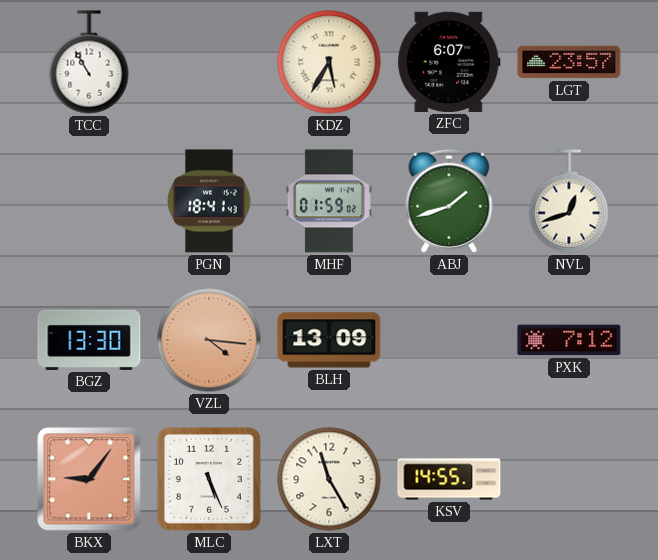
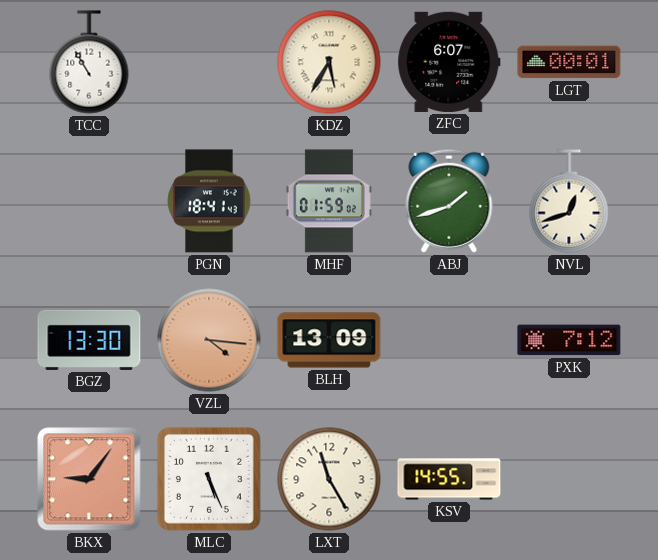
LGT: 23:57 -> 00:01
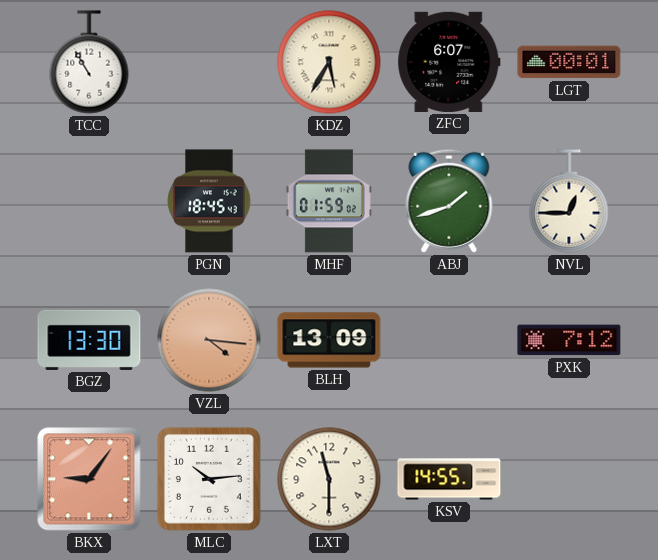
PGN: 18:41 -> 18:45
NVL: 12:42 -> 12:45
MLC: 5:26 -> 10:14
LXT: 11:25 -> 11:30
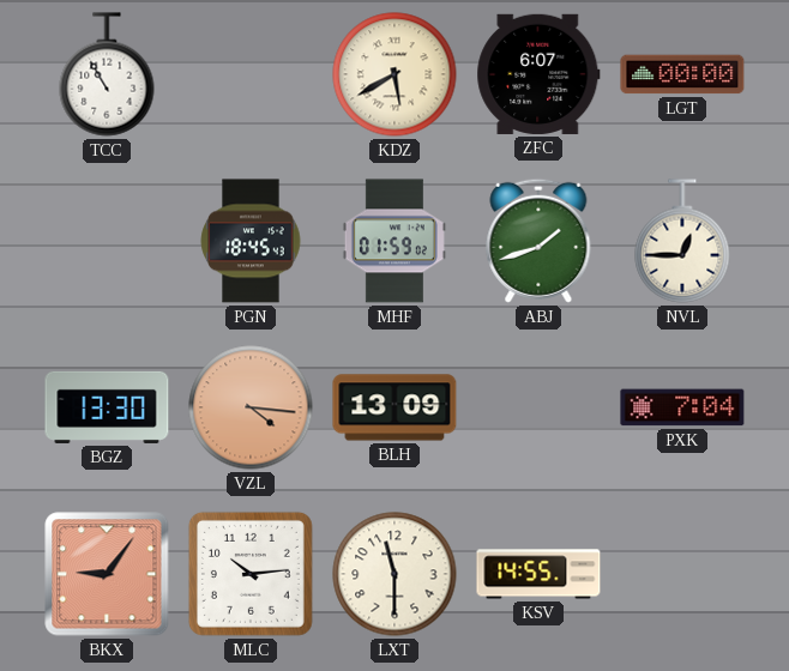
KDZ: 5:35 -> 5:40
LGT: 00:01 -> 00:00
PXK: 7:12 -> 7:04
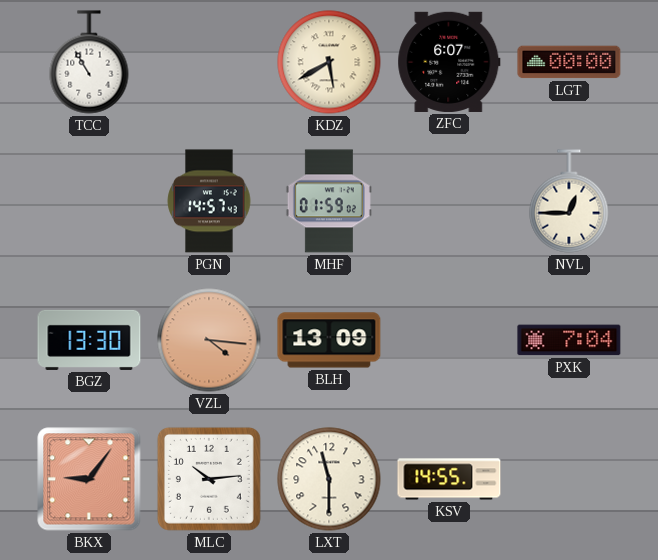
PGN: 18:45 -> 14:57
ABJ: 1:42 -> none
